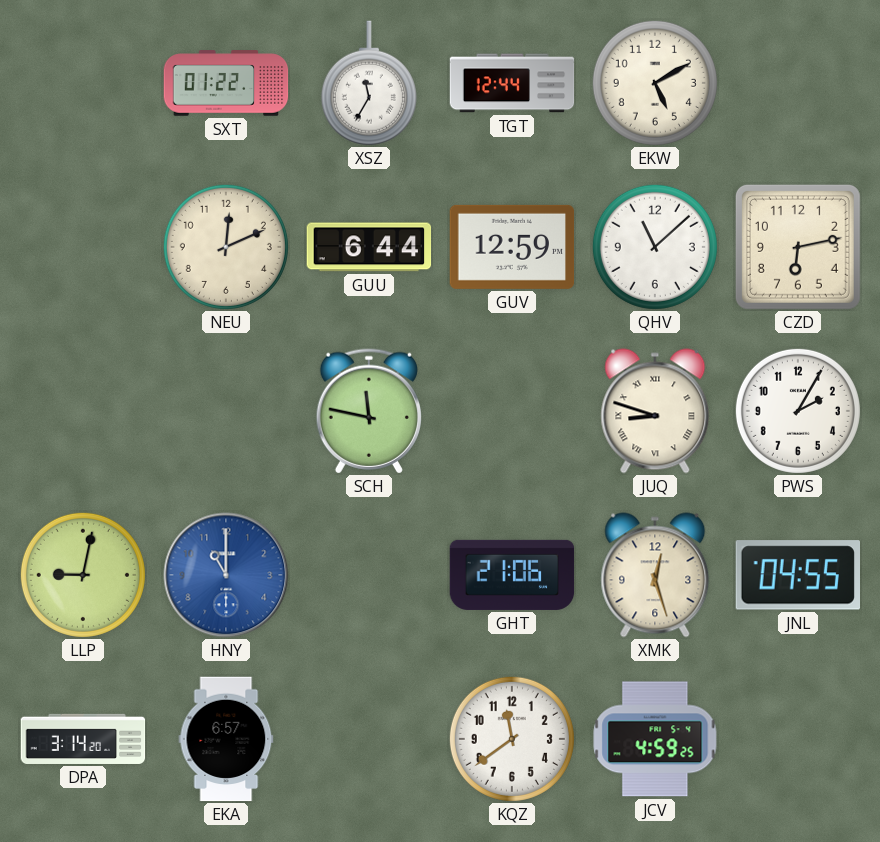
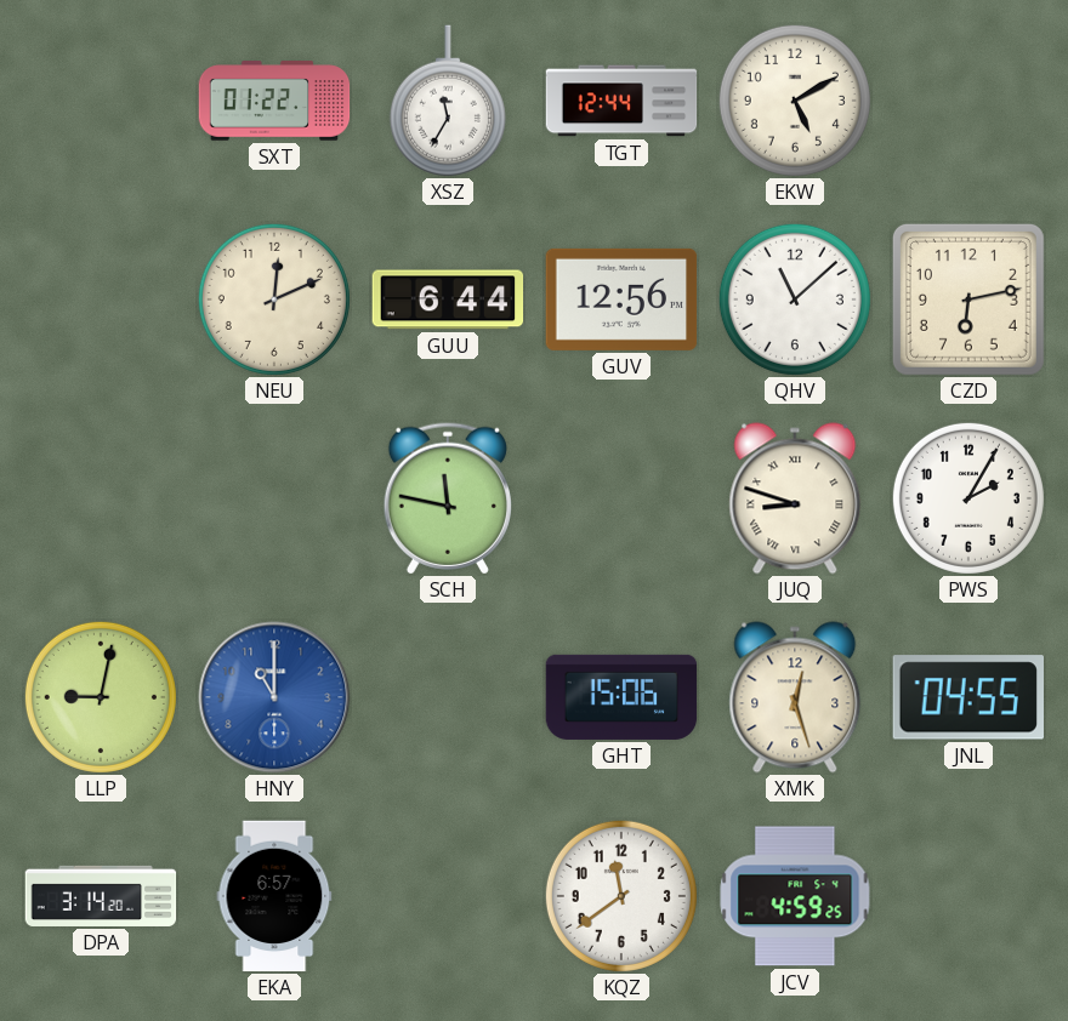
GUV: 12:59 -> 12:56
GHT: 21:06 -> 15:06
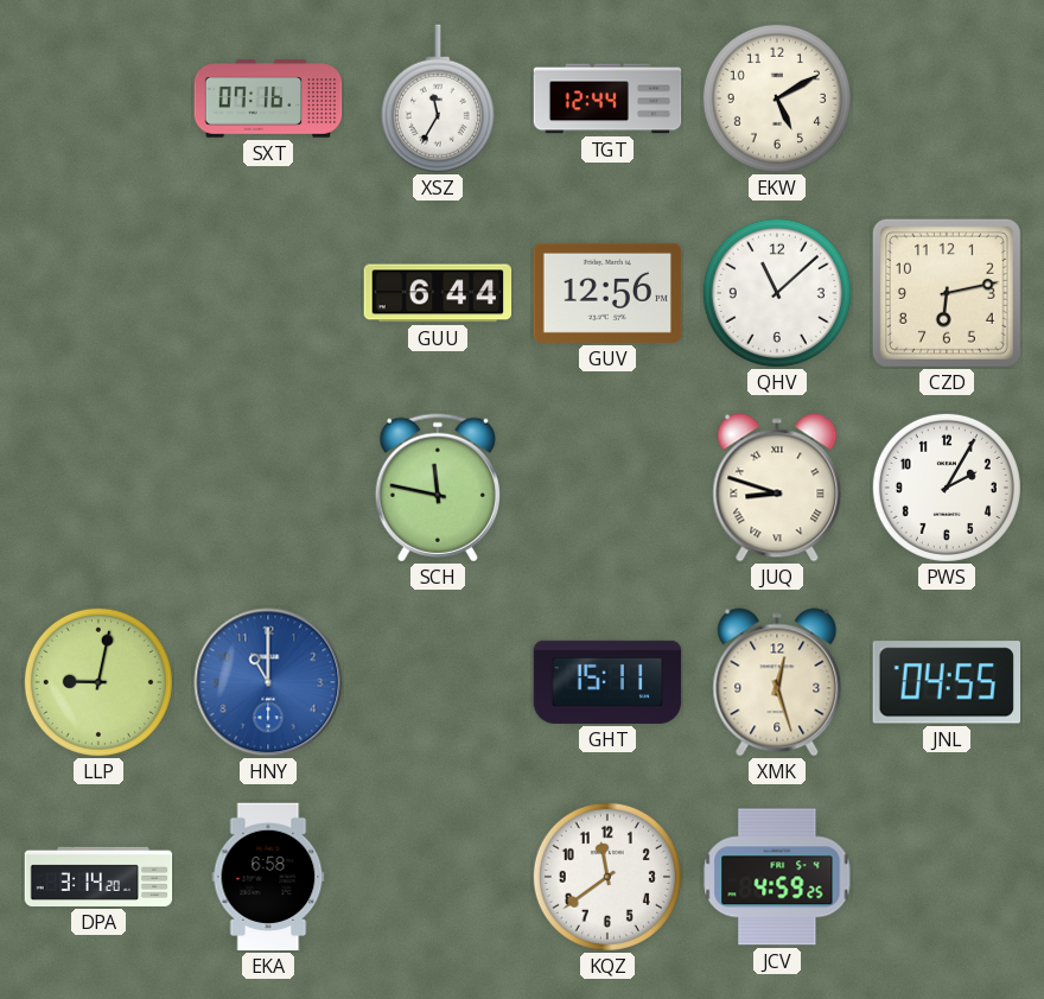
SXT: 01:22 -> 07:16
NEU: 12:11 -> none
GHT: 15:06 -> 15:11
EKA: 6:57 -> 6:58
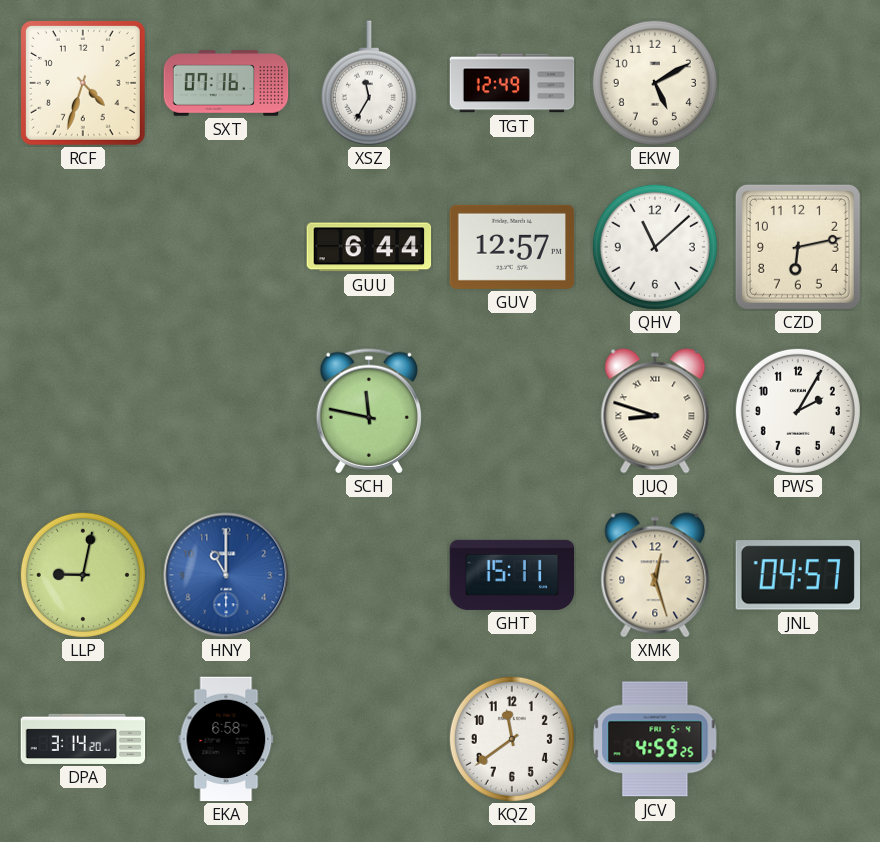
RCF: none -> 4:33
TGT: 12:44 -> 12:49
GUV: 12:56 -> 12:57
JNL: 04:55 -> 04:57
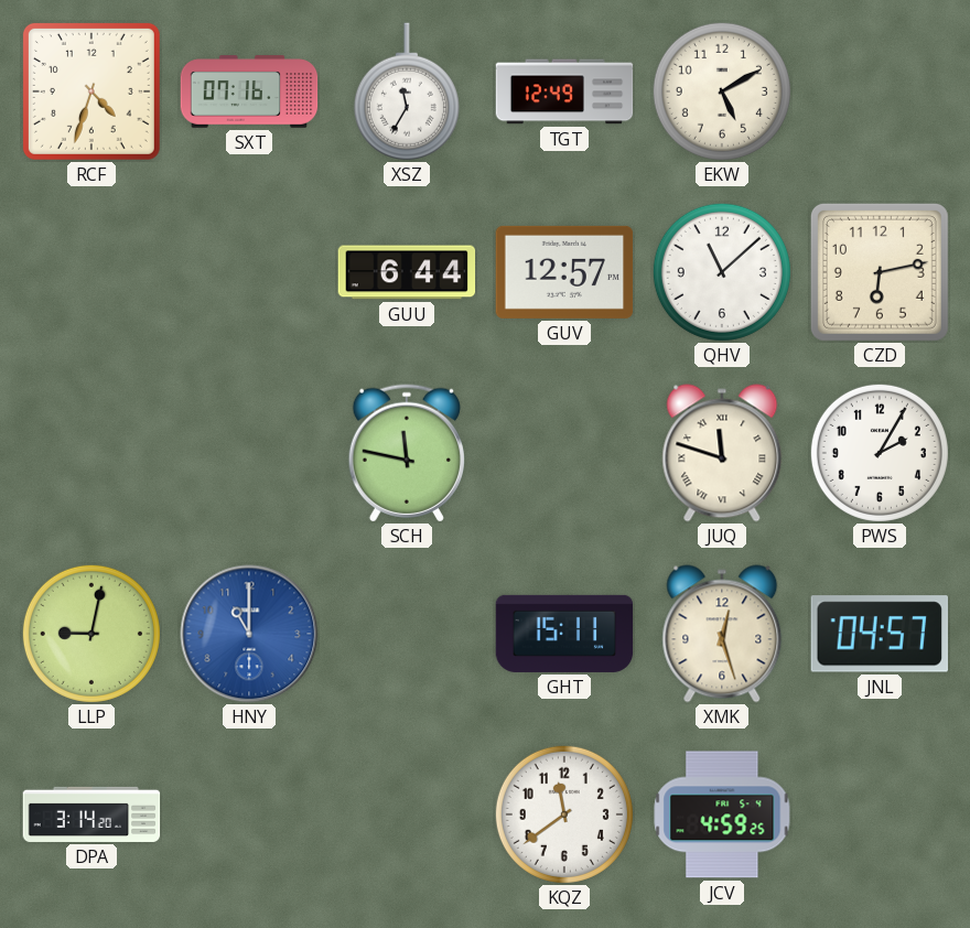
JUQ: 8:48 -> 11:48
EKA: 6:58 -> none
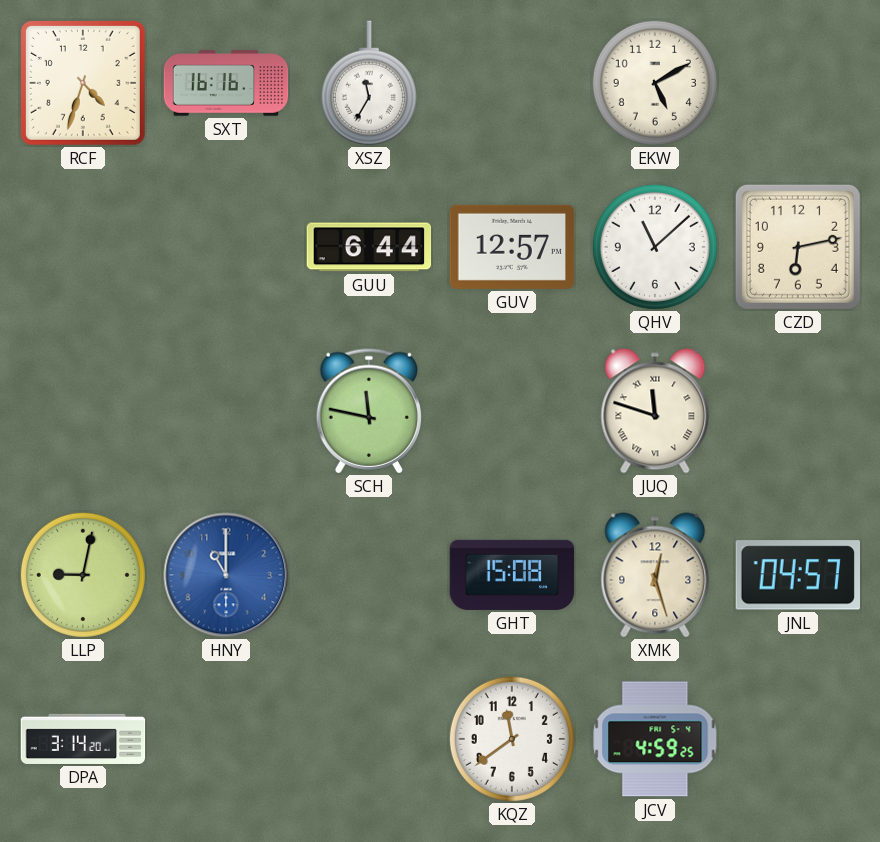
SXT: 07:16 -> 16:16
TGT: 12:49 -> none
PWS: 2:05 -> none
GHT: 15:11 -> 15:08
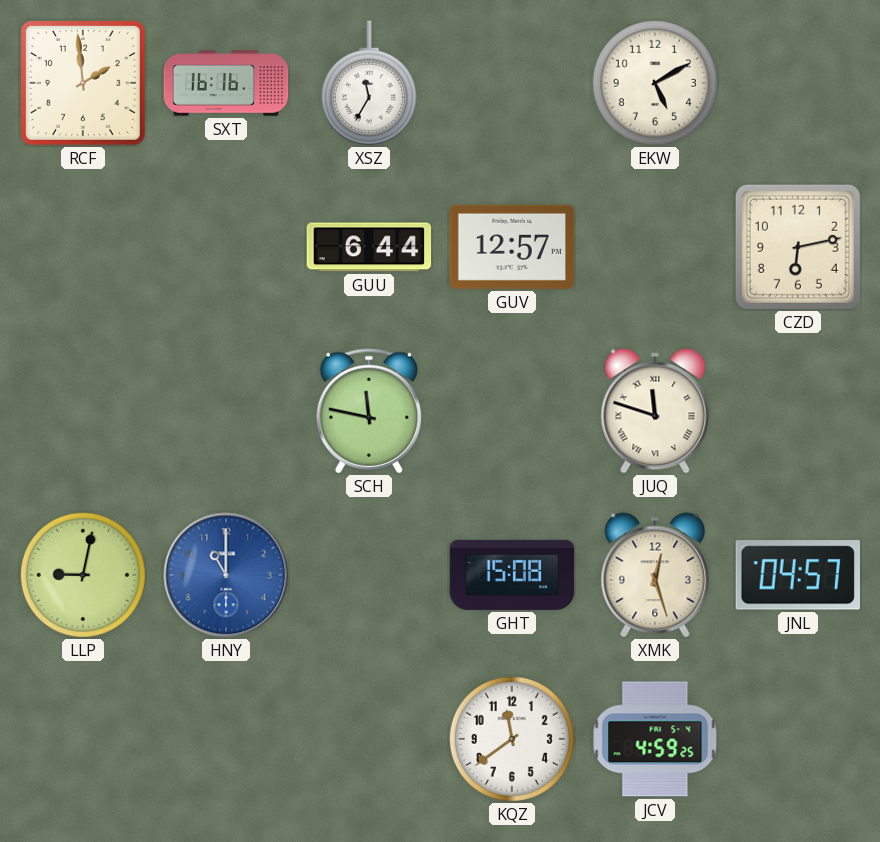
RCF: 4:33 -> 1:59
QHV: 11:08 -> none
DPA: 3:14 -> none
